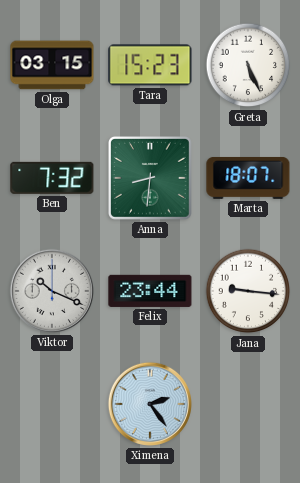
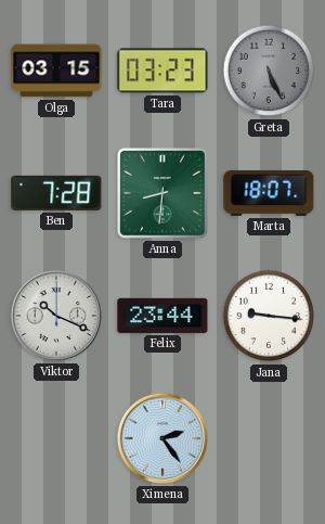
Tara: 15:23 -> 03:23
Greta dial: white -> grey
Ben: 7:32 -> 7:28
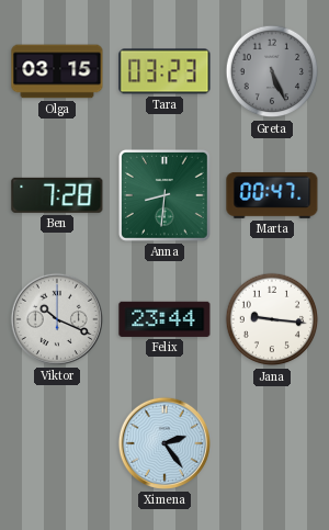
Marta: 18:07 -> 00:47
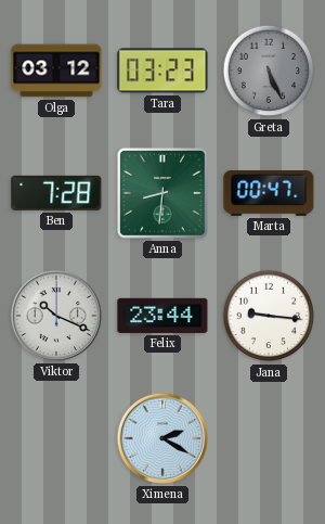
Olga: 03:15 -> 03:12
Ximena: 2:24 -> 2:20
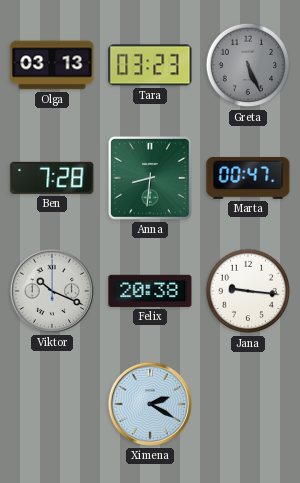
Olga: 03:12 -> 03:13
Felix: 23:44 -> 20:38
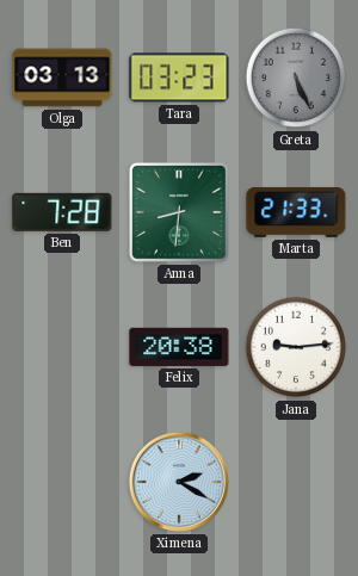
Marta: 00:47 -> 21:33
Viktor: 10:19 -> none
Jana: 9:16 -> 9:14
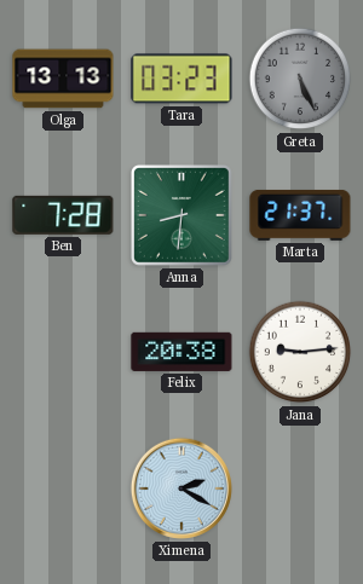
Olga: 03:13 -> 13:13
Marta: 21:33 -> 21:37
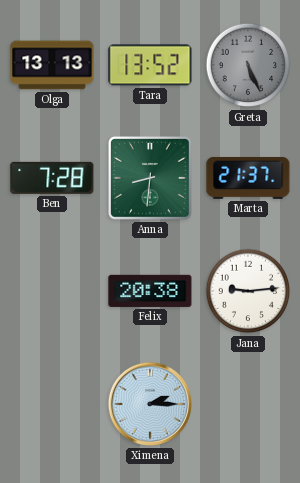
Tara: 03:23 -> 13:52
Ximena: 2:20 -> 2:15
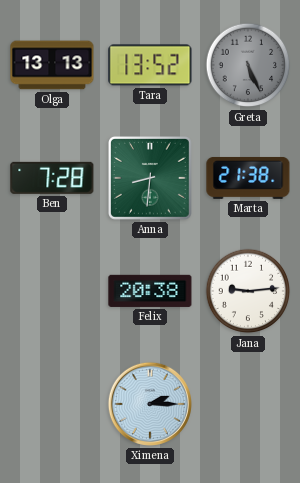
Marta: 21:37 -> 21:38
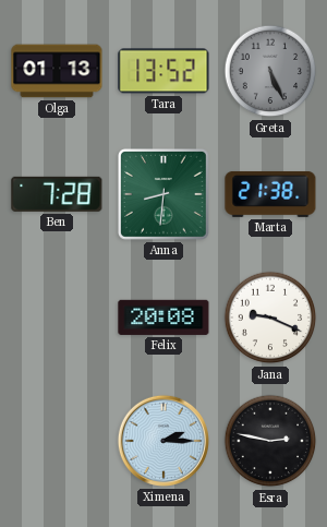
Olga: 13:13 -> 01:13
Felix: 20:38 -> 20:08
Jana: 9:14 -> 9:19
Esra: none -> 2:47
